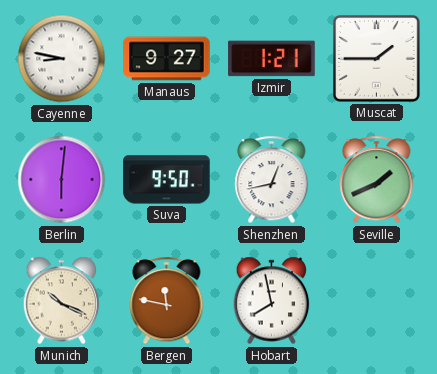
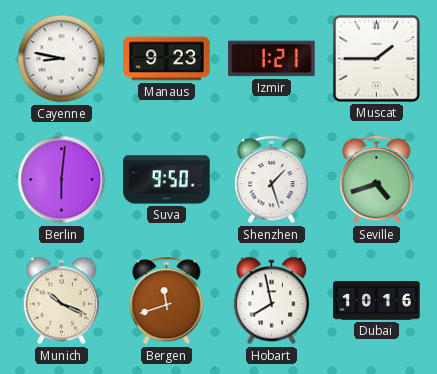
Manaus: 9:27 -> 9:23
Shenzhen: 12:43 -> 1:27
Seville: 1:41 -> 4:42
Bergen: 11:47 -> 11:42
Dubai: none -> 10:16
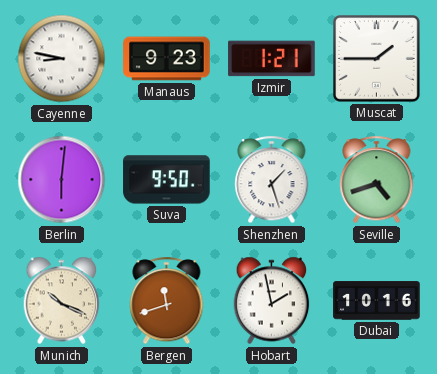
Hobart: 7:58 -> 1:58
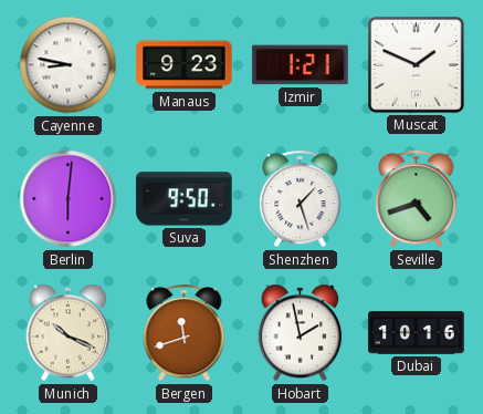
Muscat: 1:45 -> 1:49
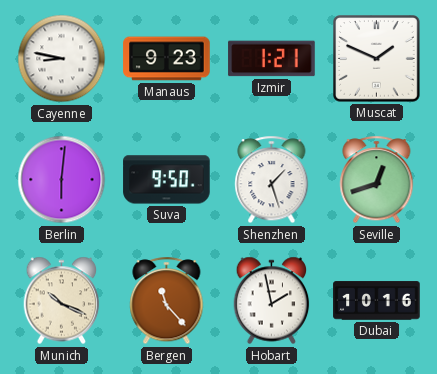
Seville: 4:42 -> 12:42
Bergen: 11:42 -> 11:23
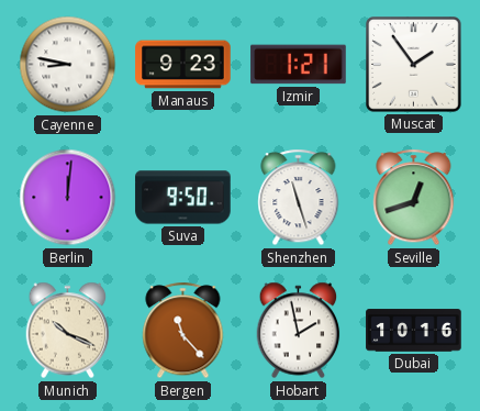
Muscat: 1:49 -> 1:54
Berlin: 6:01 -> 12:01
Shenzhen: 1:27 -> 11:27
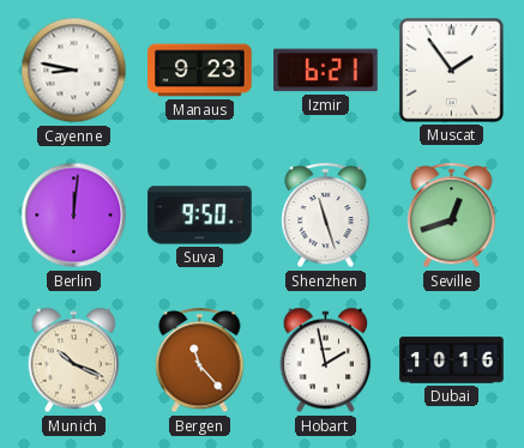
Izmir: 1:21 -> 6:21
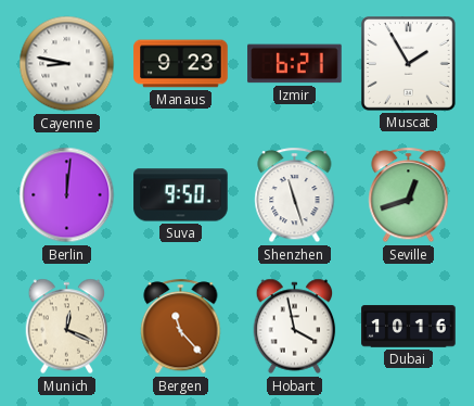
Muscat: 1:54 -> 1:55
Munich: 10:19 -> 12:19
Hobart: 1:58 -> 3:58
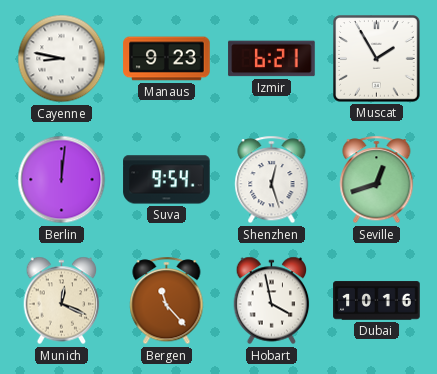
Suva: 9:50 -> 9:54
Shenzhen: 11:27 -> 12:27
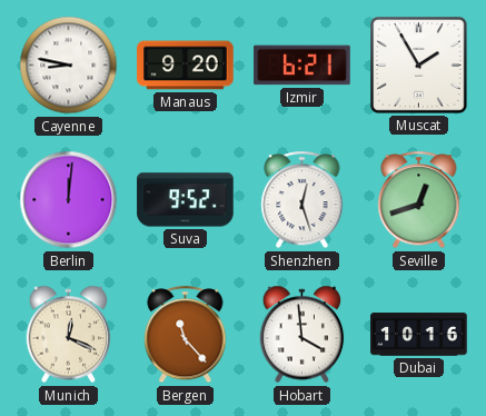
Manaus: 9:23 -> 9:20
Suva: 9:54 -> 9:52
Hobart: 3:58 -> 3:59
